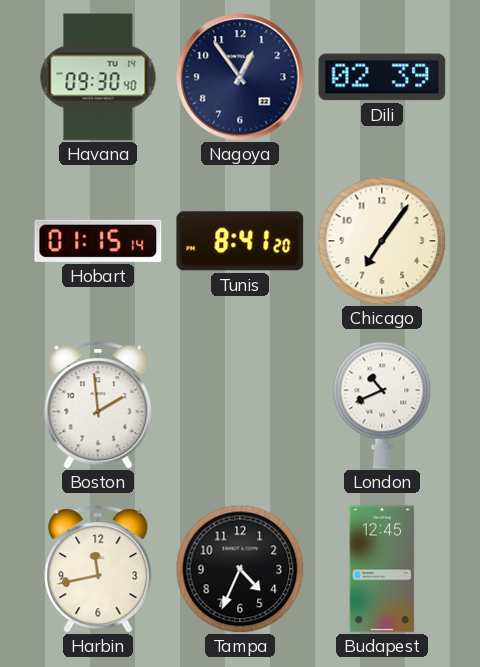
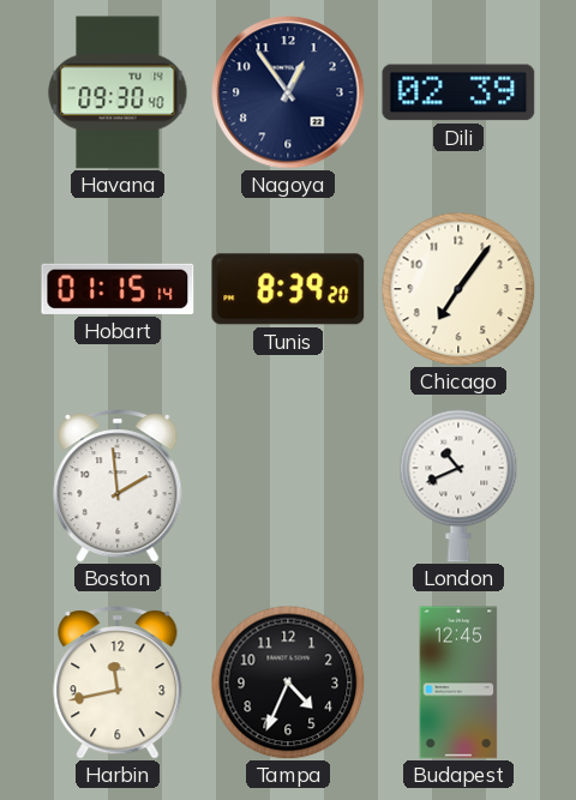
Tunis: 8:41 -> 8:39
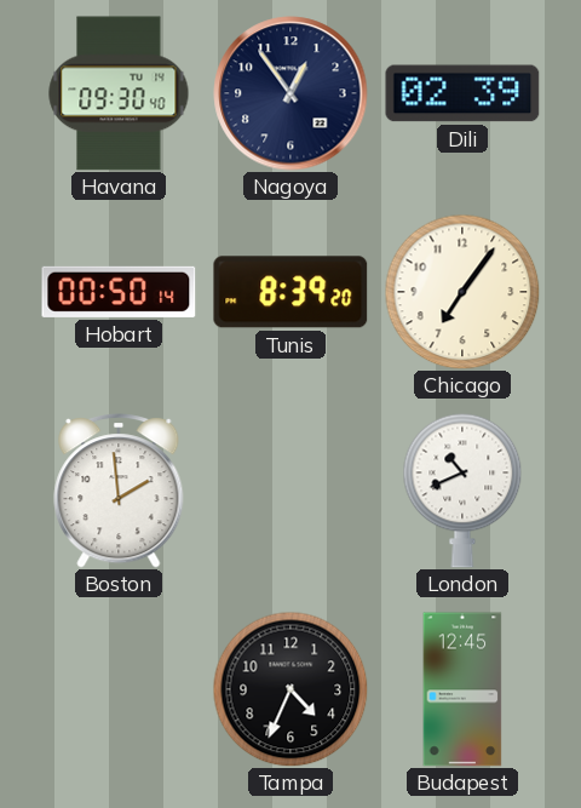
Hobart: 01:15 -> 00:50
Harbin: 11:43 -> none
